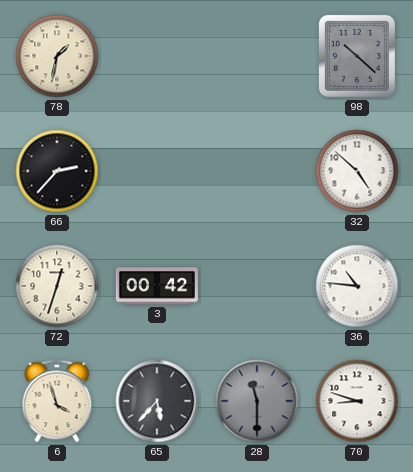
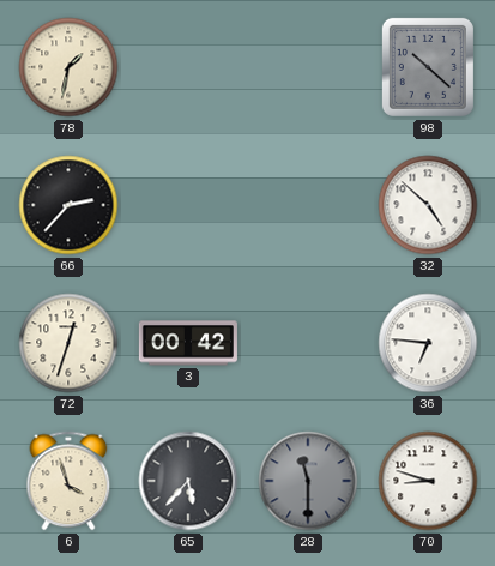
36: 10:46 -> 6:46
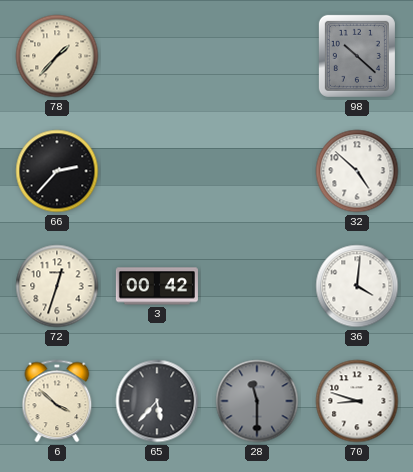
78: 1:32 -> 1:37
36: 6:46 -> 4:01
6: 3:57 -> 3:52
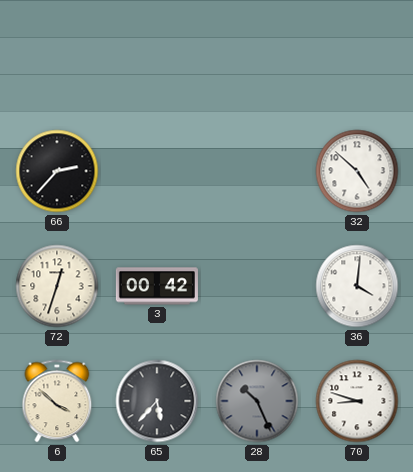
78: 1:37 -> none
98: 10:22 -> none
28: 11:30 -> 10:26
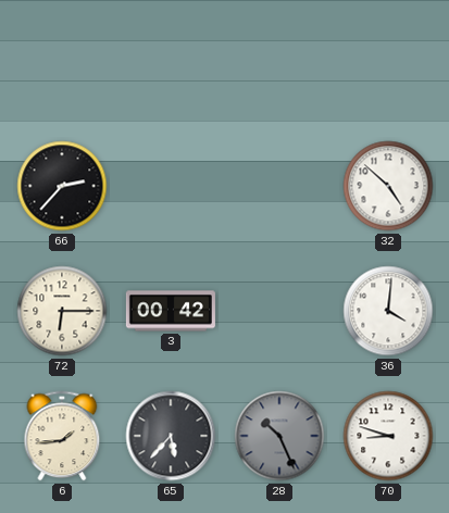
72: 12:33 -> 6:15
6: 3:52 -> 1:44
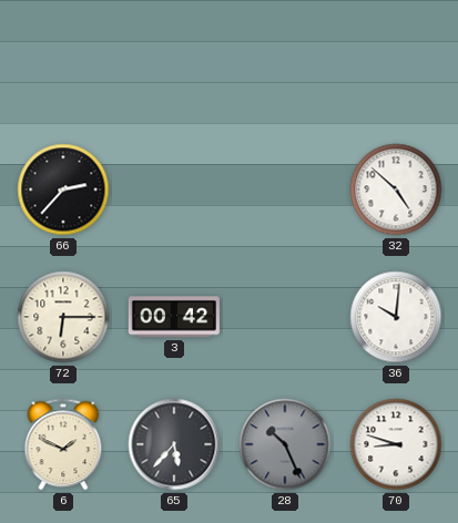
36: 4:01 -> 10:01
6: 1:44 -> 1:49
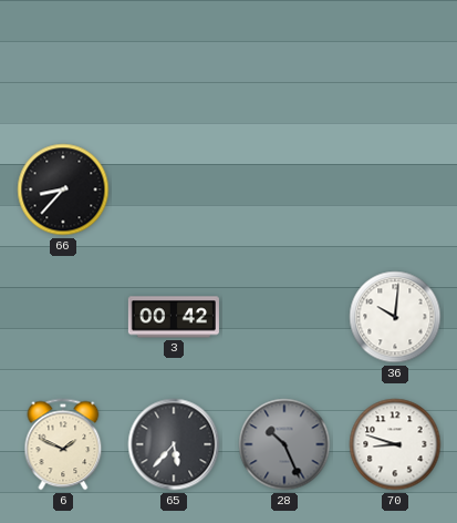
66: 2:37 -> 8:37
32: 4:52 -> none
72: 6:15 -> none
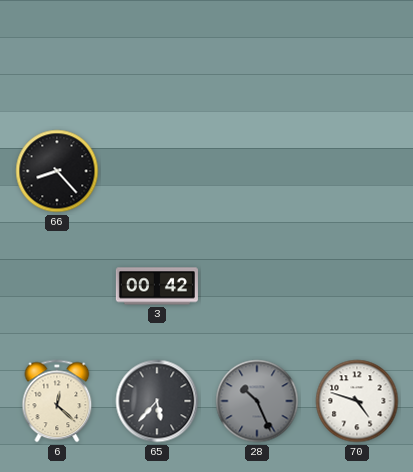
66: 8:37 -> 8:23
36: 10:01 -> none
6: 1:49 -> 12:22
70: 8:48 -> 4:48
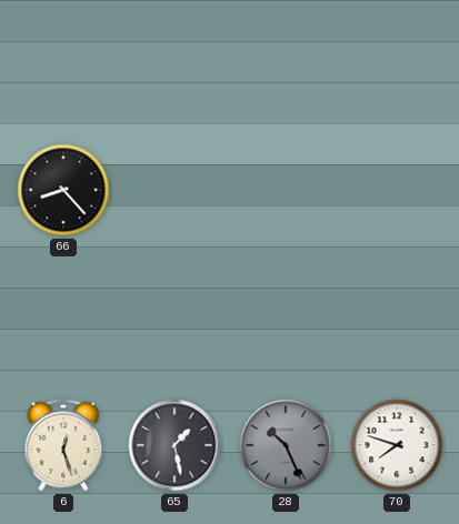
3: 00:42 -> none
6: 12:22 -> 12:27
65: 5:37 -> 1:28
70: 4:48 -> 7:48
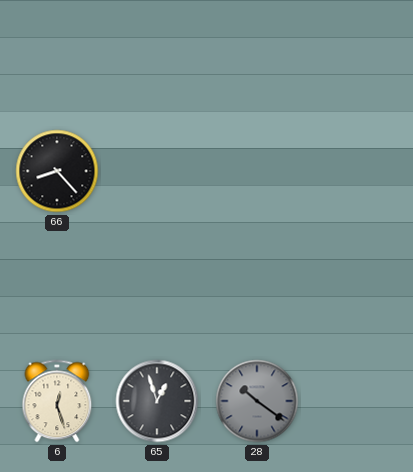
65: 1:28 -> 12:57
28: 10:26 -> 10:21
70: 7:48 -> none
